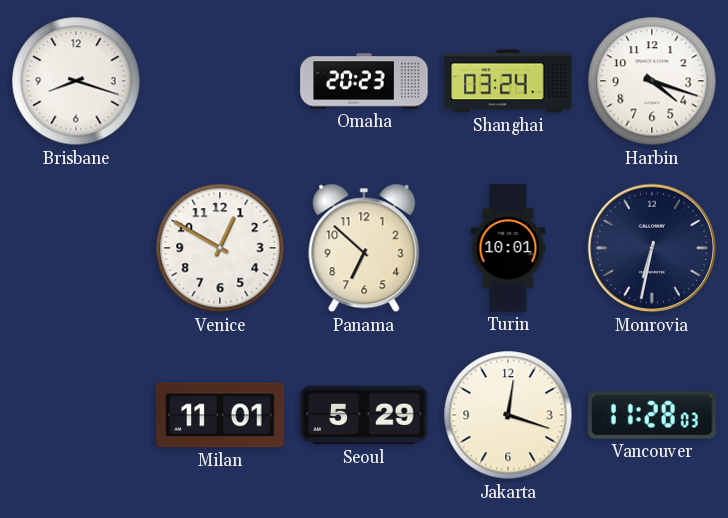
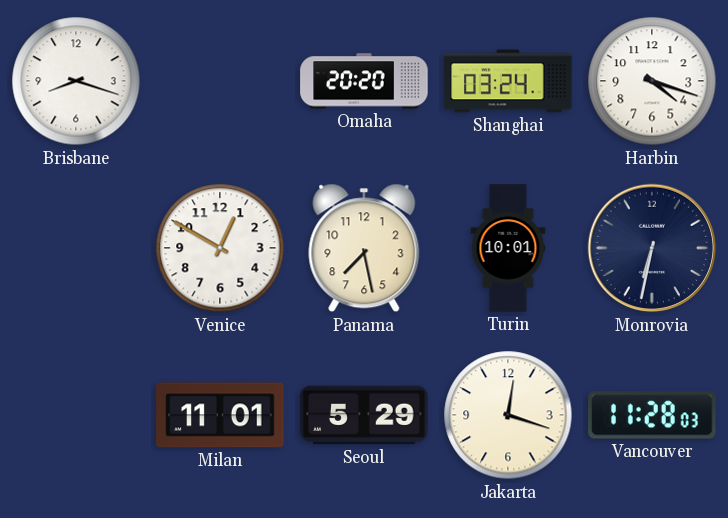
Omaha: 20:23 -> 20:20
Panama: 6:52 -> 7:28
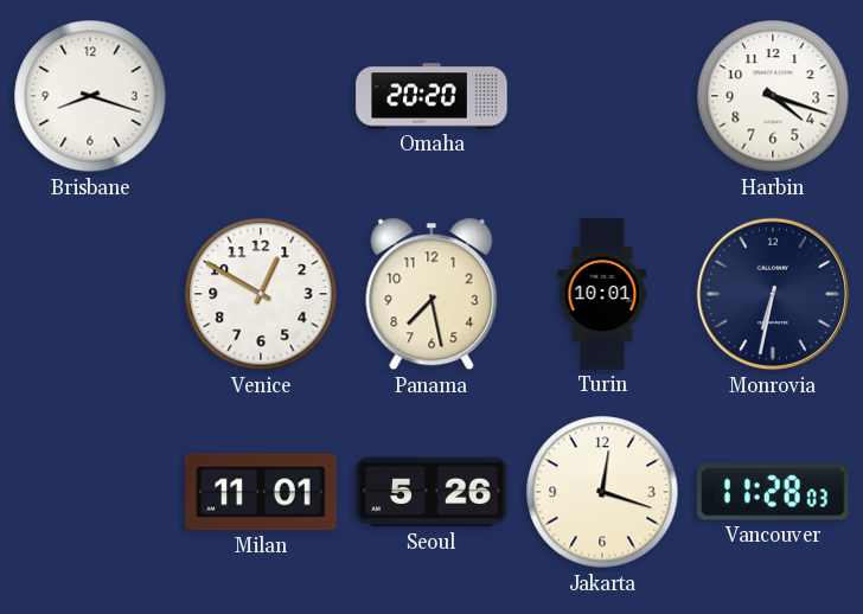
Shanghai: 03:24 -> none
Seoul: 5:29 -> 5:26
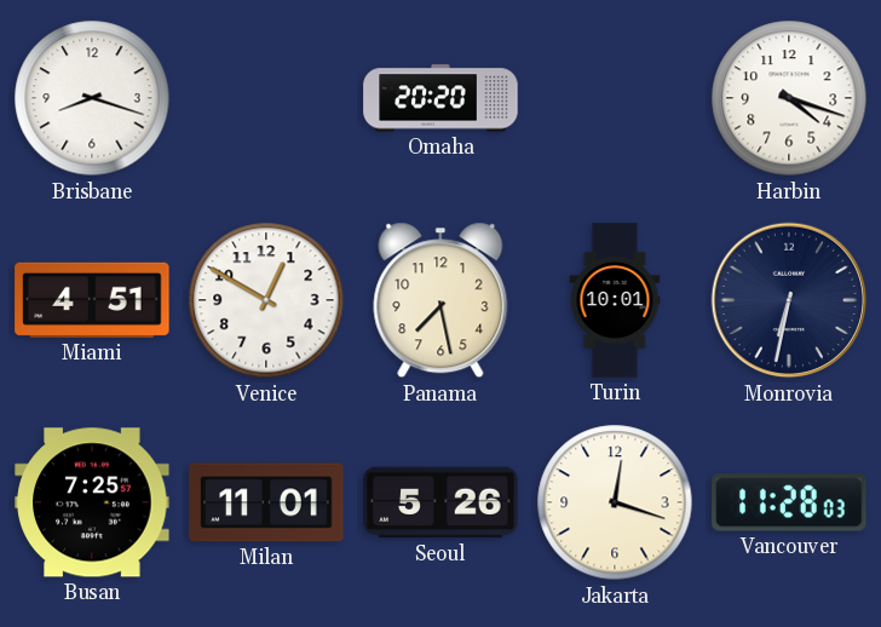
Miami: none -> 4:51
Busan: none -> 7:25
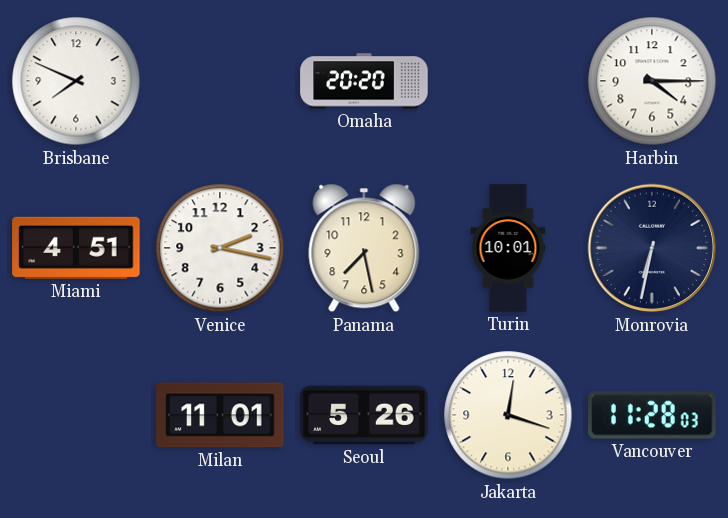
Brisbane: 8:18 -> 7:49
Harbin: 4:18 -> 4:15
Venice: 12:50 -> 2:17
Busan: 7:25 -> none
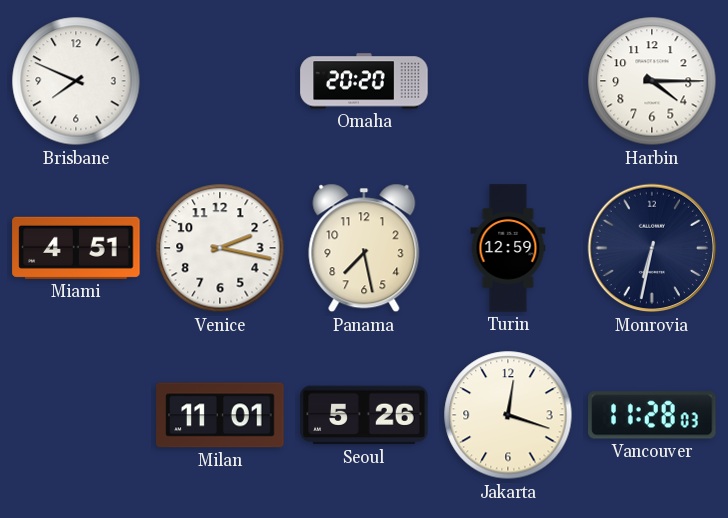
Turin: 10:01 -> 12:59
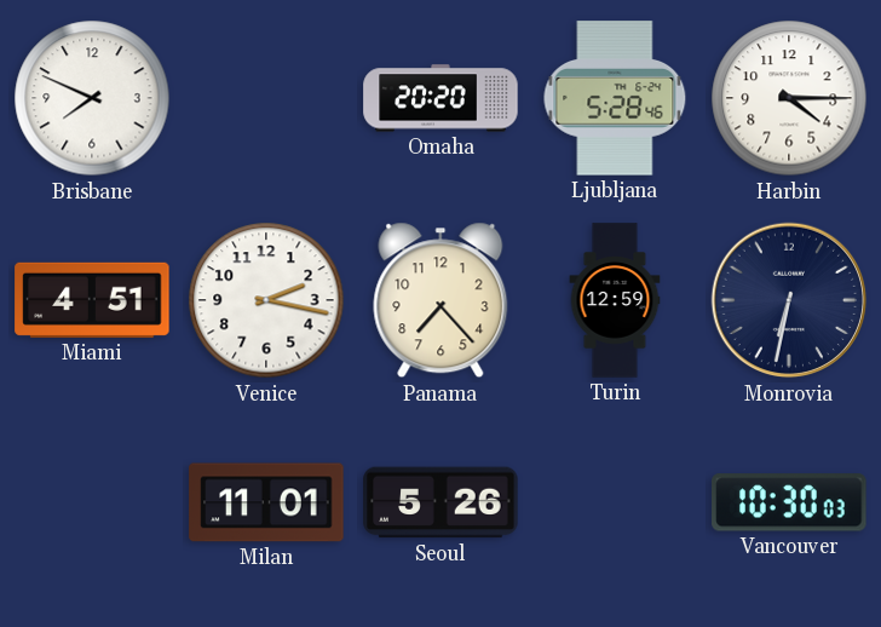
Ljubljana: none -> 5:28
Panama: 7:28 -> 7:23
Jakarta: 12:18 -> none
Vancouver: 11:28 -> 10:30
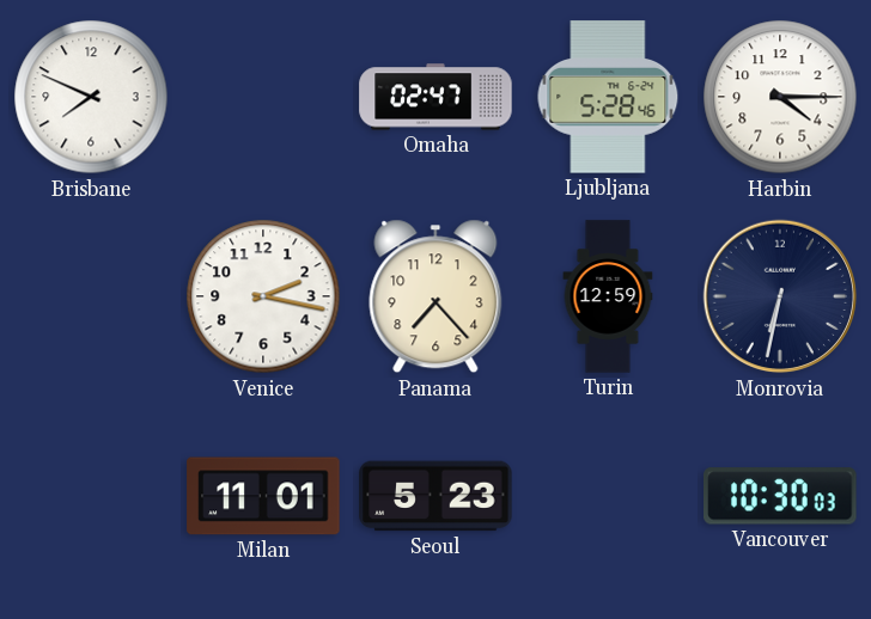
Omaha: 20:20 -> 02:47
Miami: 4:51 -> none
Seoul: 5:26 -> 5:23
